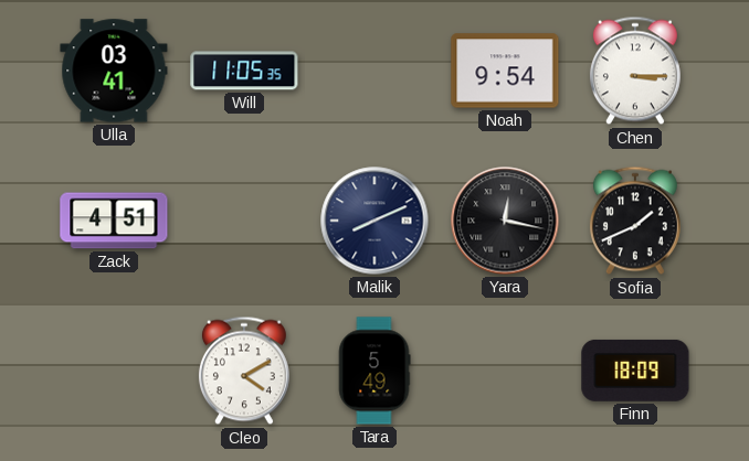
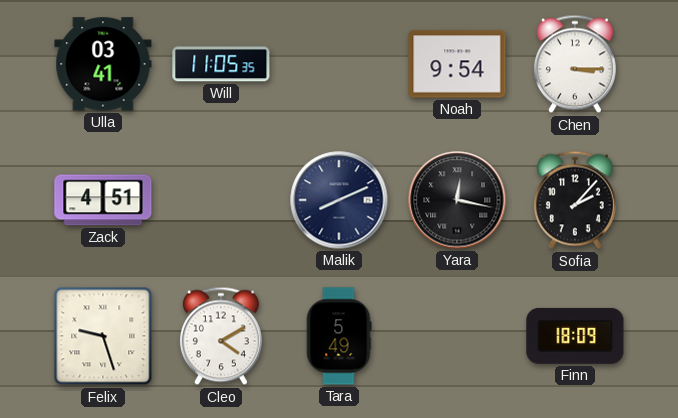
Sofia: 1:41 -> 2:07
Felix: none -> 9:27
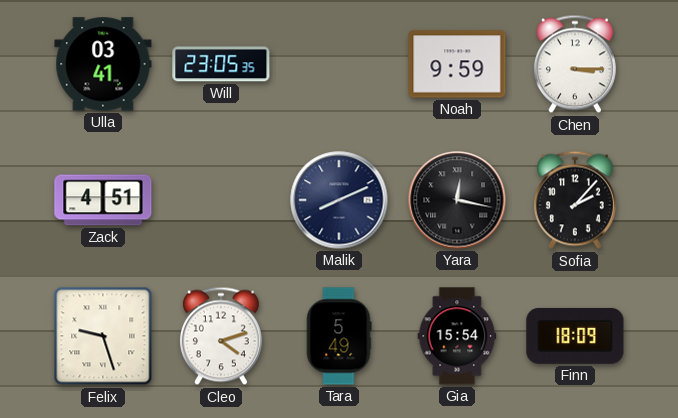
Will: 11:05 -> 23:05
Noah: 9:54 -> 9:59
Cleo: 4:10 -> 4:12
Gia: none -> 15:54
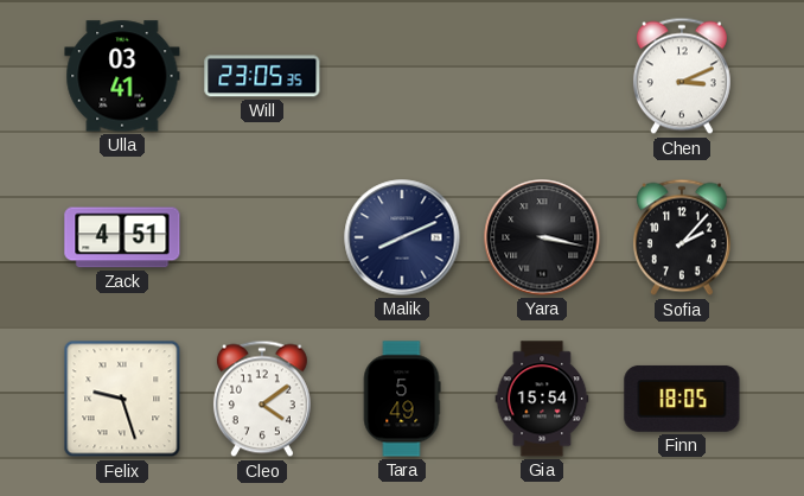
Noah: 9:59 -> none
Chen: 3:15 -> 3:11
Yara: 12:17 -> 3:17
Cleo: 4:12 -> 4:09
Finn: 18:09 -> 18:05
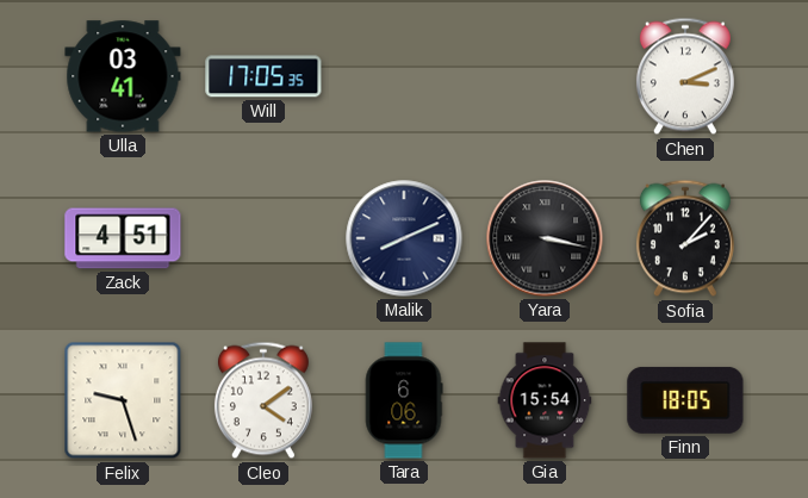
Will: 23:05 -> 17:05
Tara: 5:49 -> 6:06
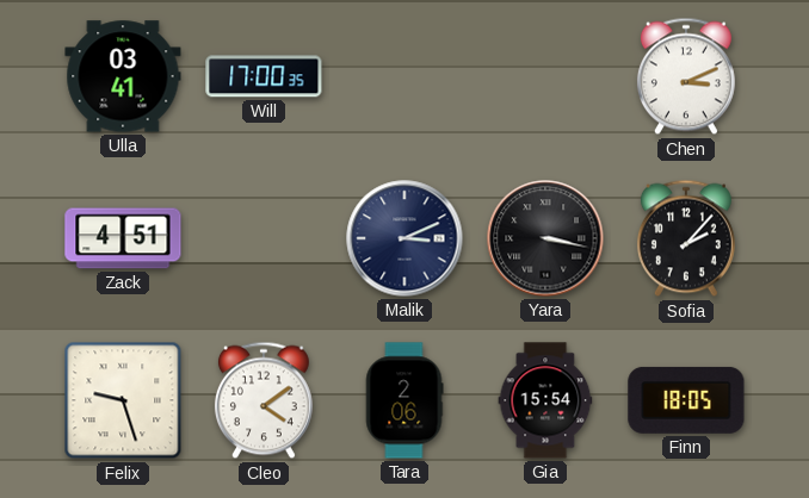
Will: 17:05 -> 17:00
Malik: 8:11 -> 3:11
Tara: 6:06 -> 2:06
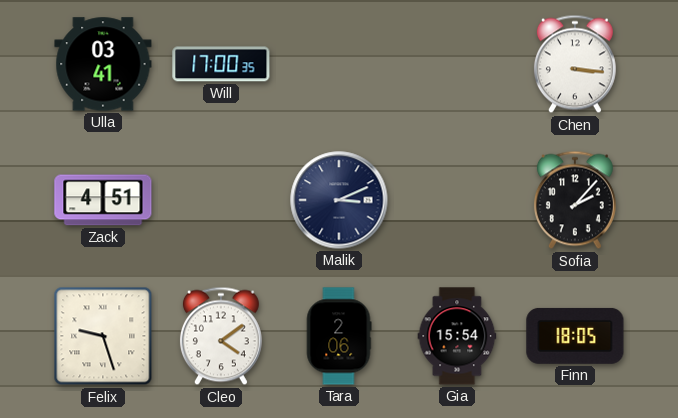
Chen: 3:11 -> 3:16
Yara: 3:17 -> none
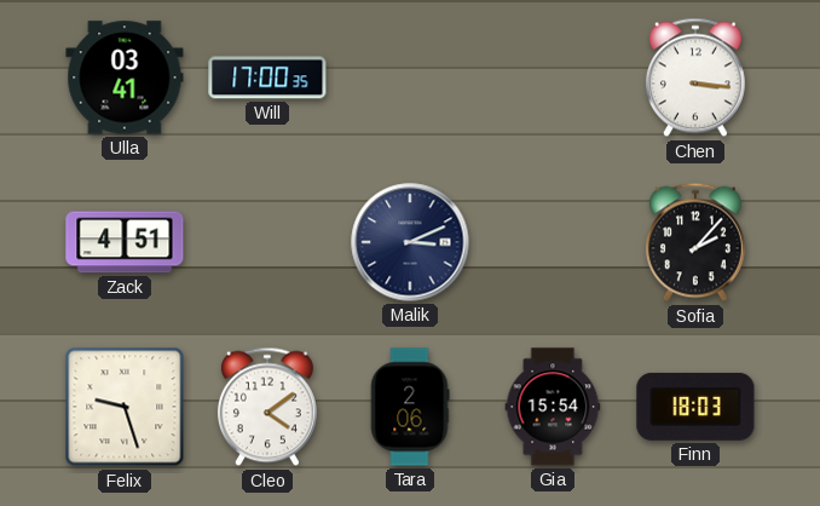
Finn: 18:05 -> 18:03
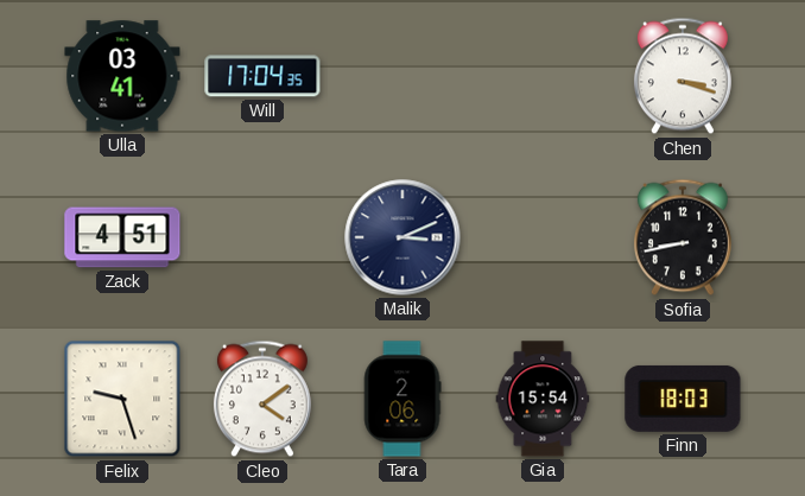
Will: 17:00 -> 17:04
Chen: 3:16 -> 3:18
Sofia: 2:07 -> 8:43
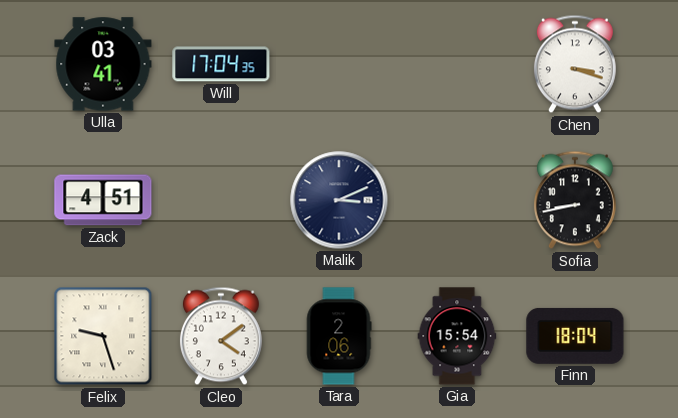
Finn: 18:03 -> 18:04
